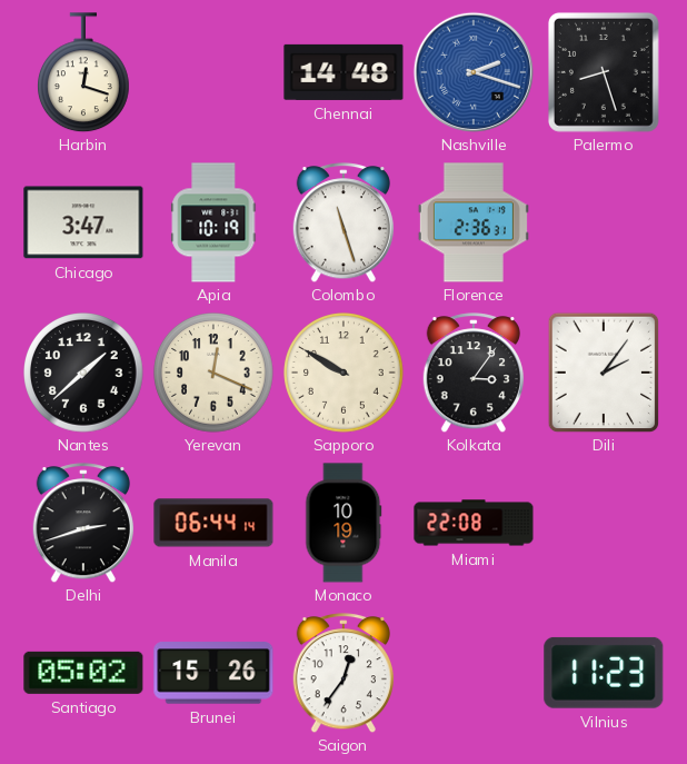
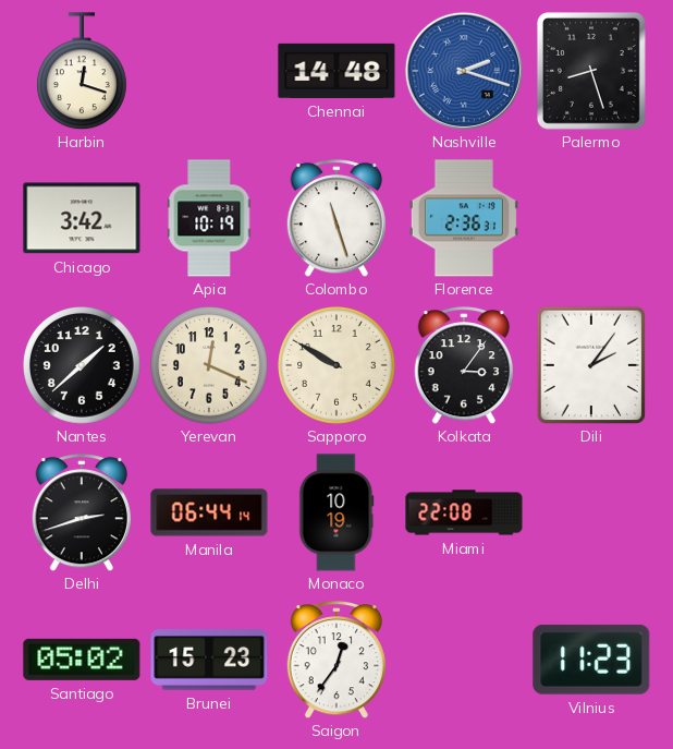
Chicago: 3:47 -> 3:42
Brunei: 15:26 -> 15:23
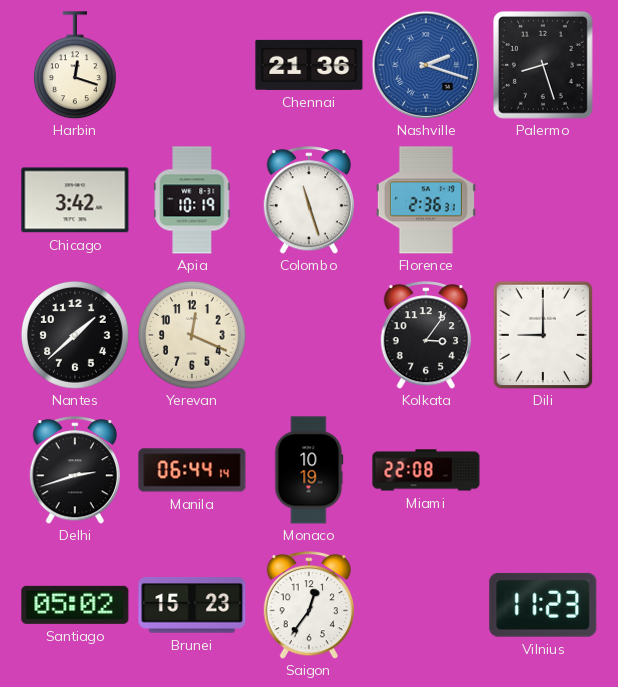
Chennai: 14:48 -> 21:36
Sapporo: 9:50 -> none
Dili: 2:06 -> 9:00
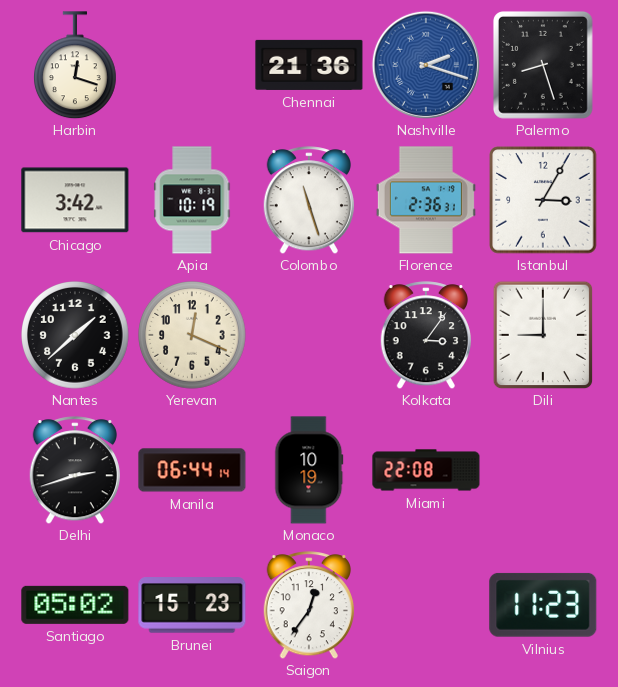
Istanbul: none -> 3:05
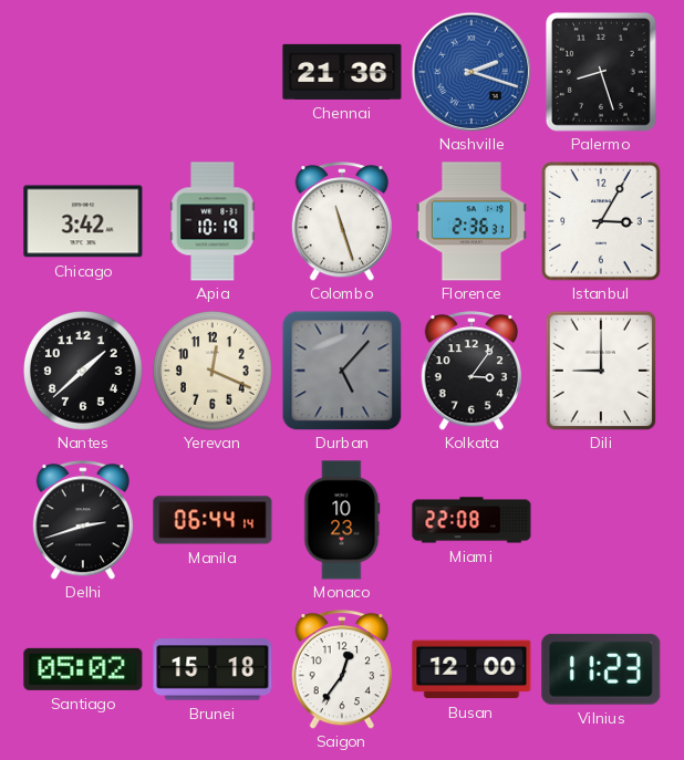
Harbin: 12:18 -> none
Durban: none -> 5:07
Monaco: 10:19 -> 10:23
Brunei: 15:23 -> 15:18
Busan: none -> 12:00
